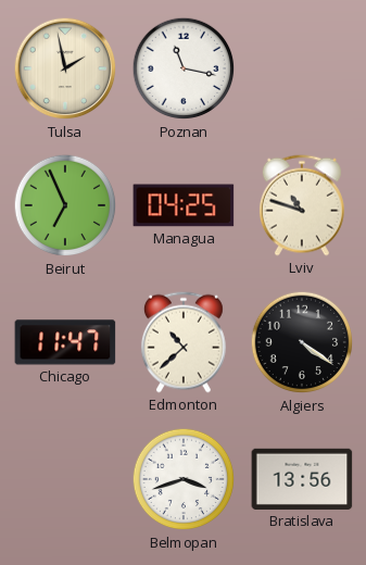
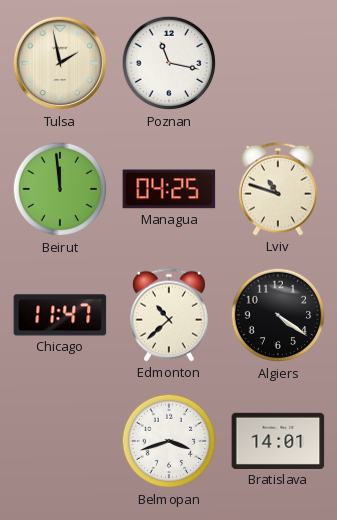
Beirut: 6:56 -> 11:59
Bratislava: 13:56 -> 14:01
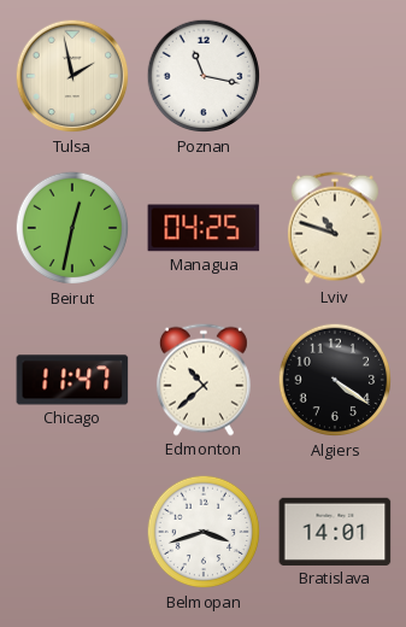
Beirut: 11:59 -> 12:32
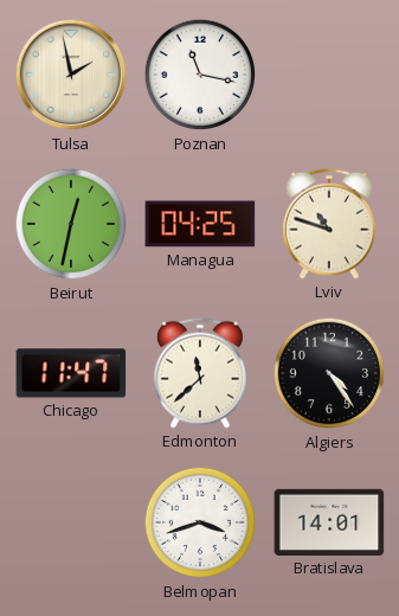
Edmonton: 10:38 -> 11:38
Algiers: 4:21 -> 4:24
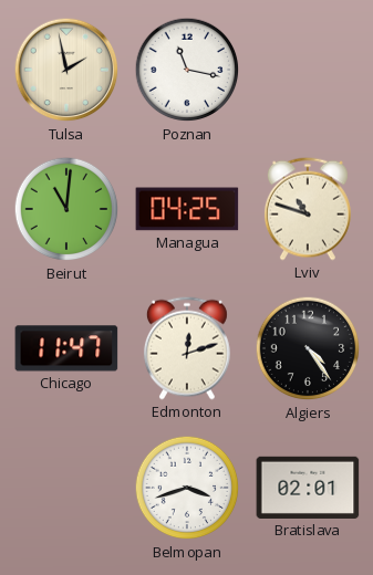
Beirut: 12:32 -> 11:01
Edmonton: 11:38 -> 12:12
Bratislava: 14:01 -> 02:01
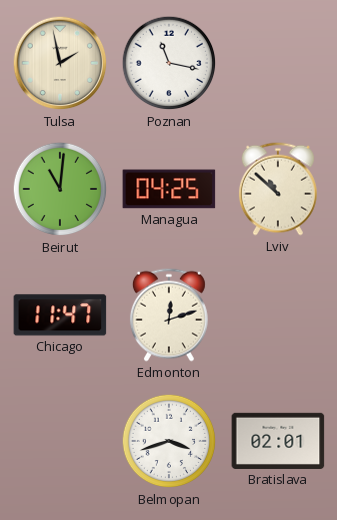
Lviv: 10:48 -> 10:52
Algiers: 4:24 -> none
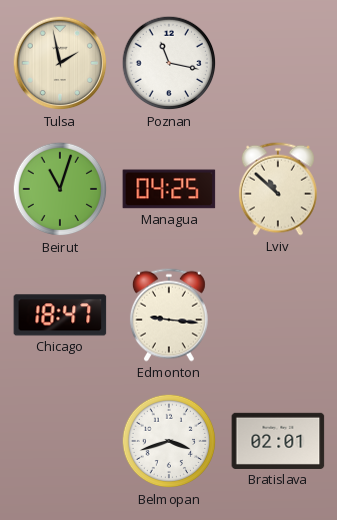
Beirut: 11:01 -> 11:03
Chicago: 11:47 -> 18:47
Edmonton: 12:12 -> 9:16
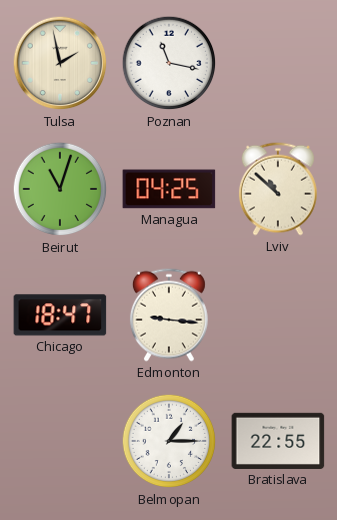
Belmopan: 3:42 -> 1:15
Bratislava: 02:01 -> 22:55
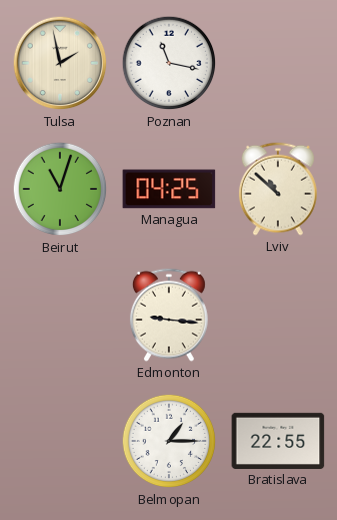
Chicago: 18:47 -> none
